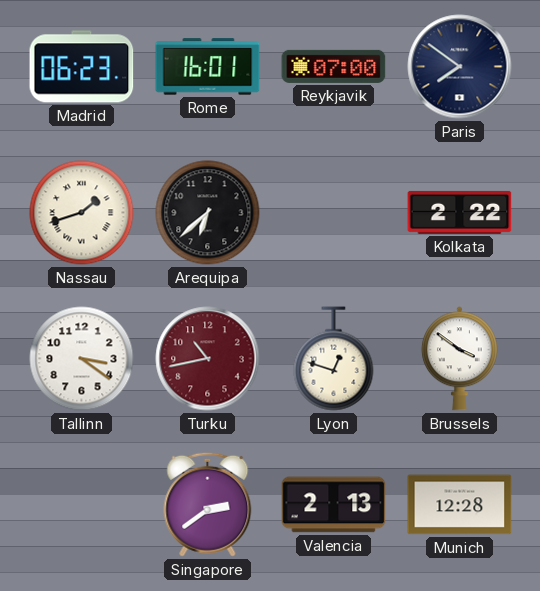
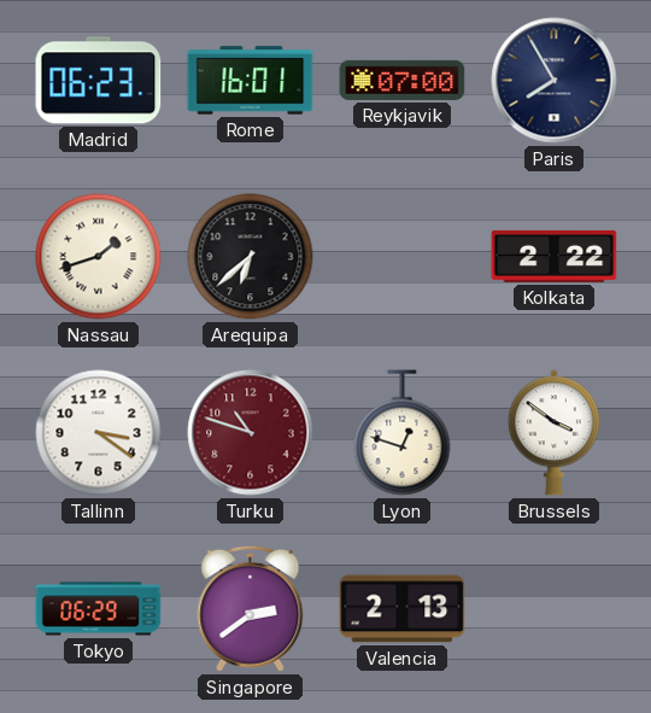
Paris: 7:51 -> 7:55
Turku: 10:43 -> 10:48
Tokyo: none -> 06:29
Munich: 12:28 -> none
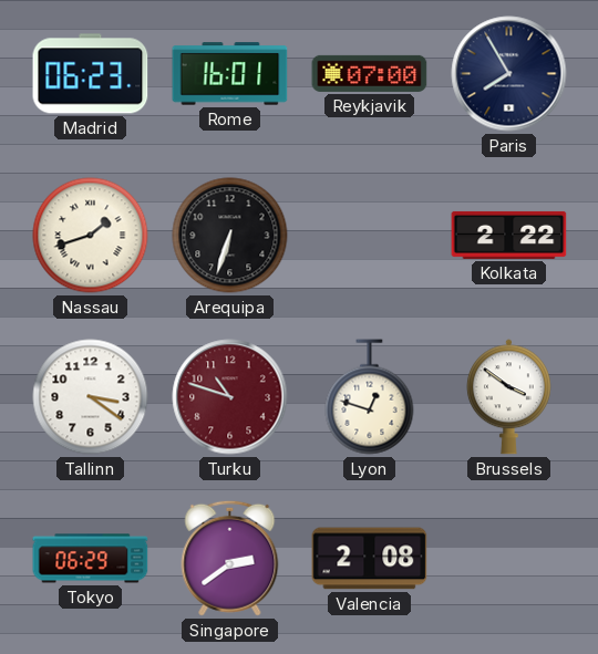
Arequipa: 6:38 -> 6:33
Valencia: 2:13 -> 2:08
